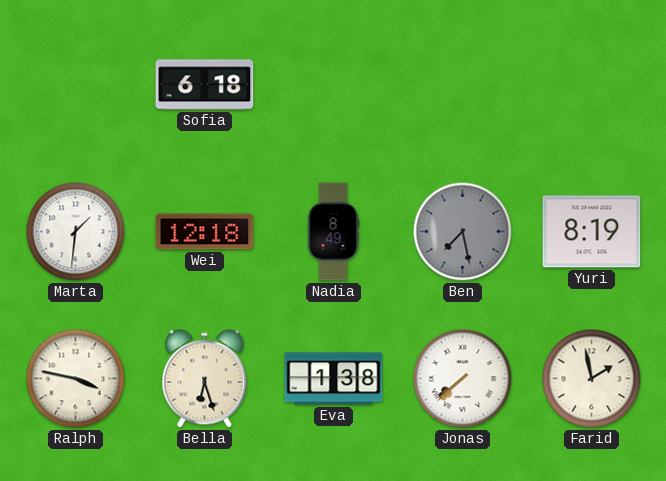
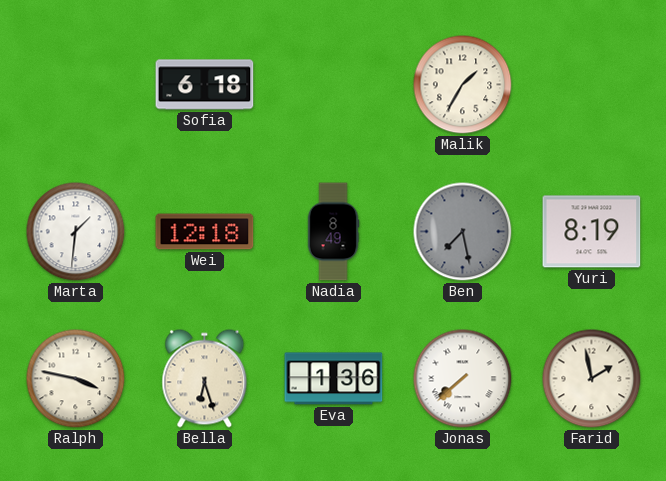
Malik: none -> 1:35
Eva: 1:38 -> 1:36
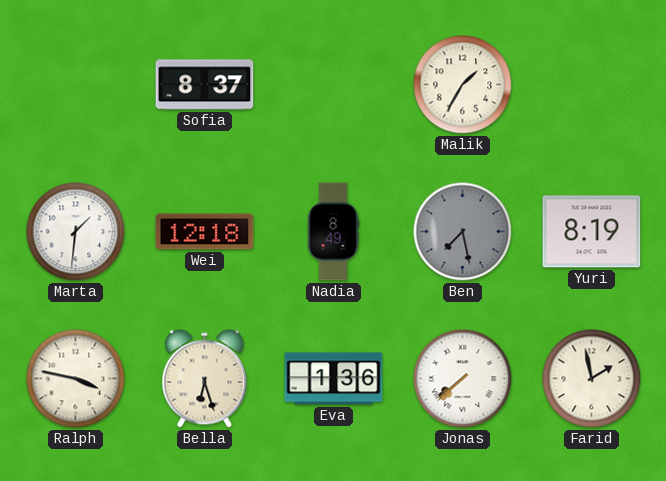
Sofia: 6:18 -> 8:37
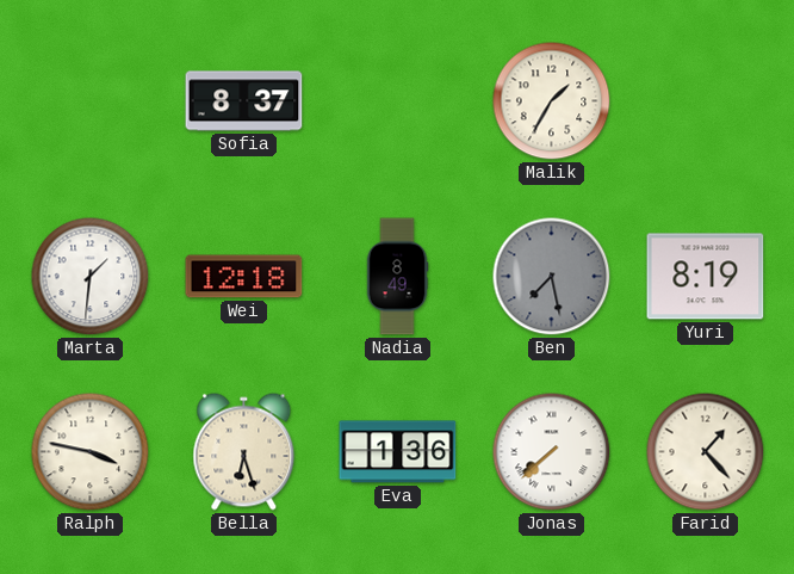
Farid: 1:58 -> 1:23
